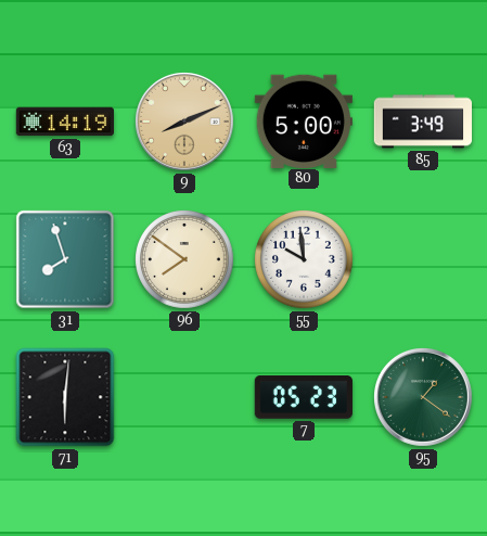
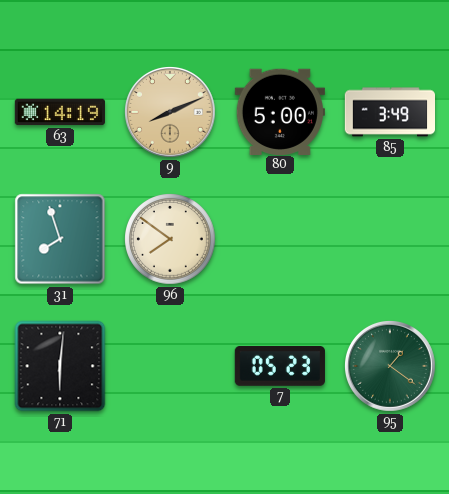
55: 9:59 -> none
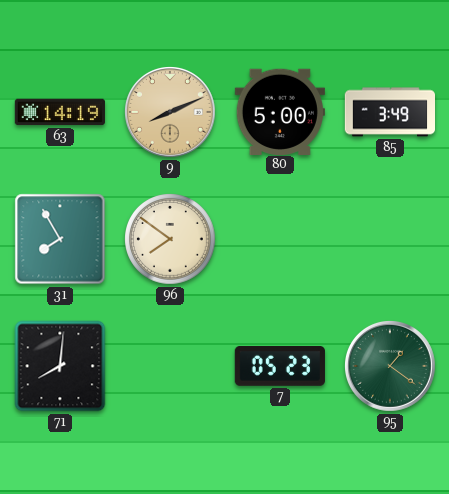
31: 7:57 -> 7:55
71: 6:01 -> 8:01
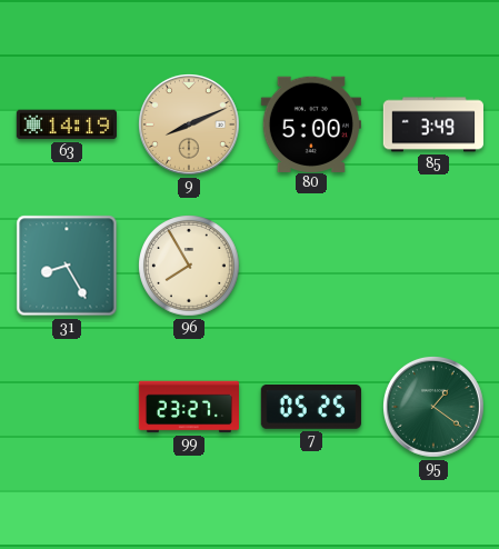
31: 7:55 -> 8:25
96: 7:51 -> 7:55
71: 8:01 -> none
99: none -> 23:27
7: 05:23 -> 05:25
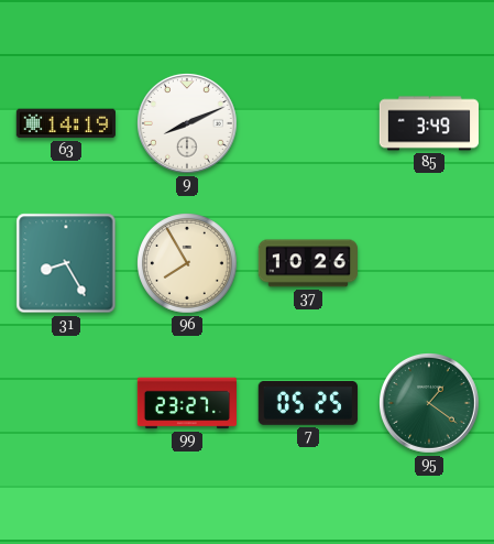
9 dial: champagne -> white
80: 5:00 -> none
37: none -> 10:26
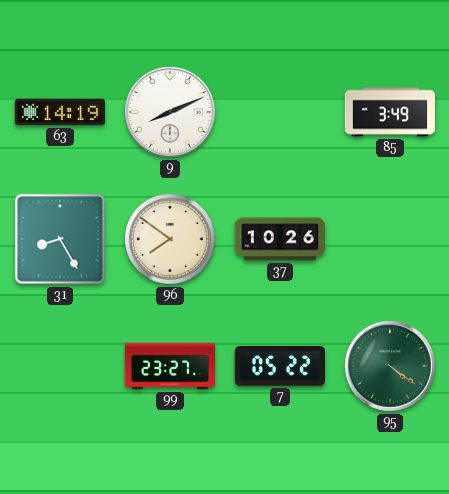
96: 7:55 -> 7:51
7: 05:25 -> 05:22
95: 1:21 -> 4:21
